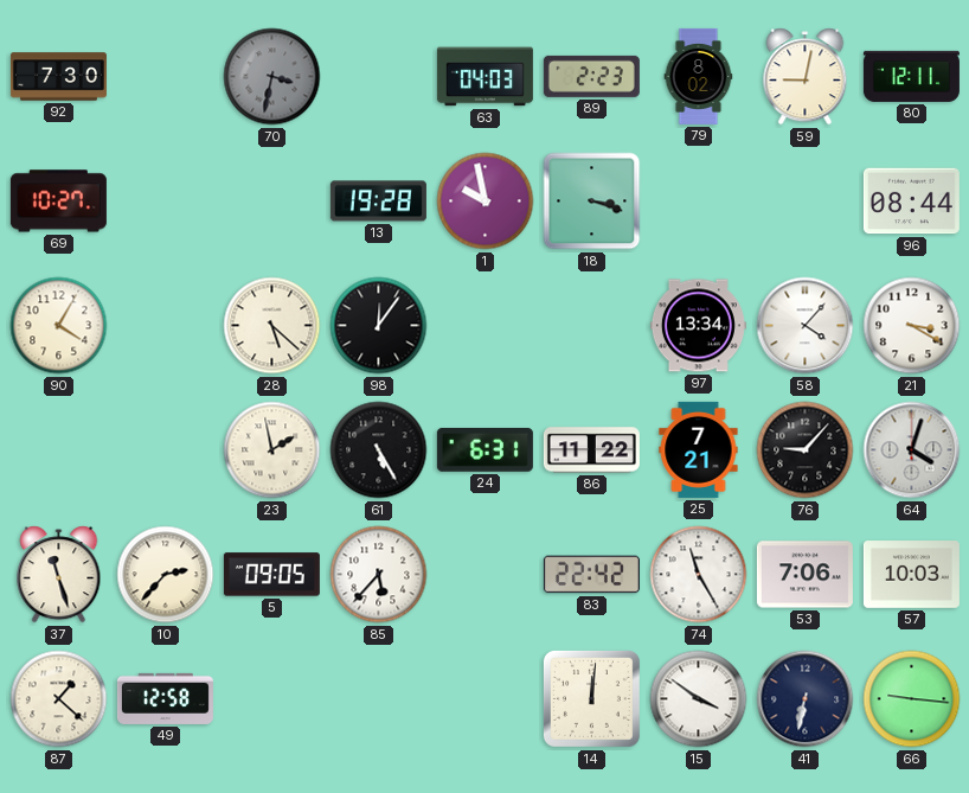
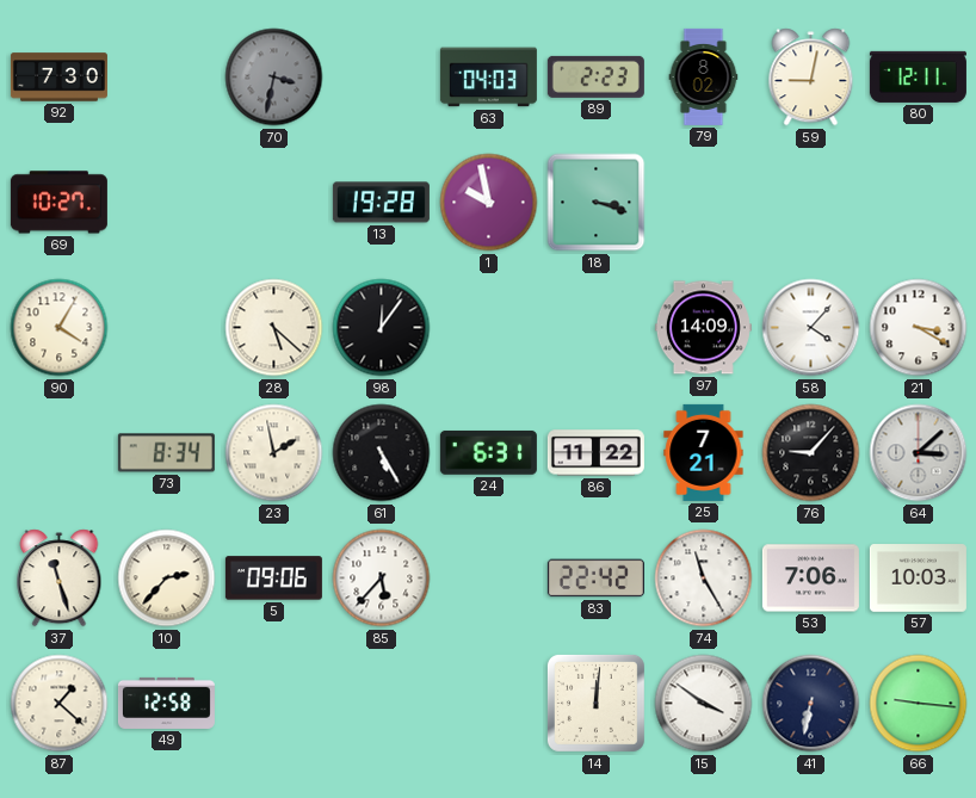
96: 08:44 -> none
97: 13:34 -> 14:09
73: none -> 8:34
64: 4:03 -> 3:08
5: 09:05 -> 09:06
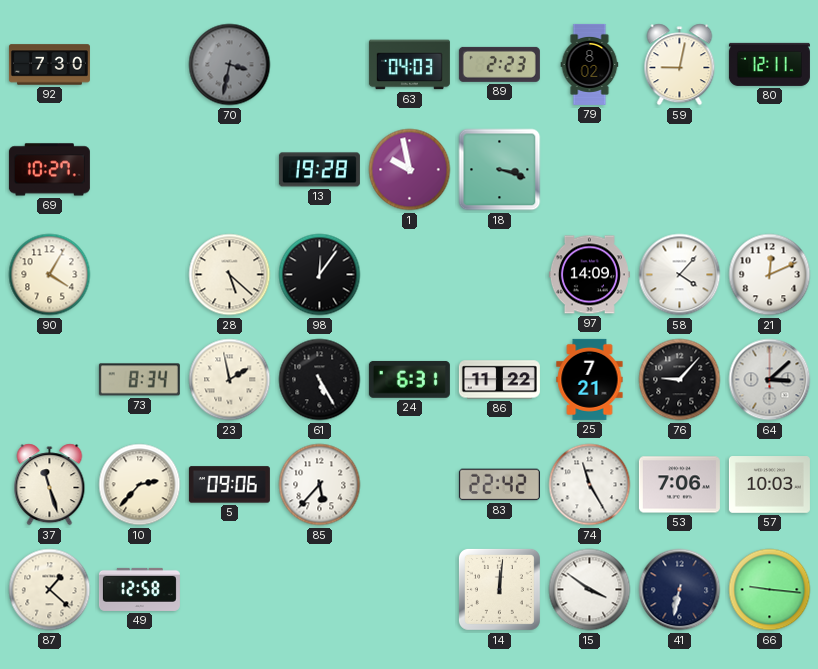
21: 3:20 -> 12:11
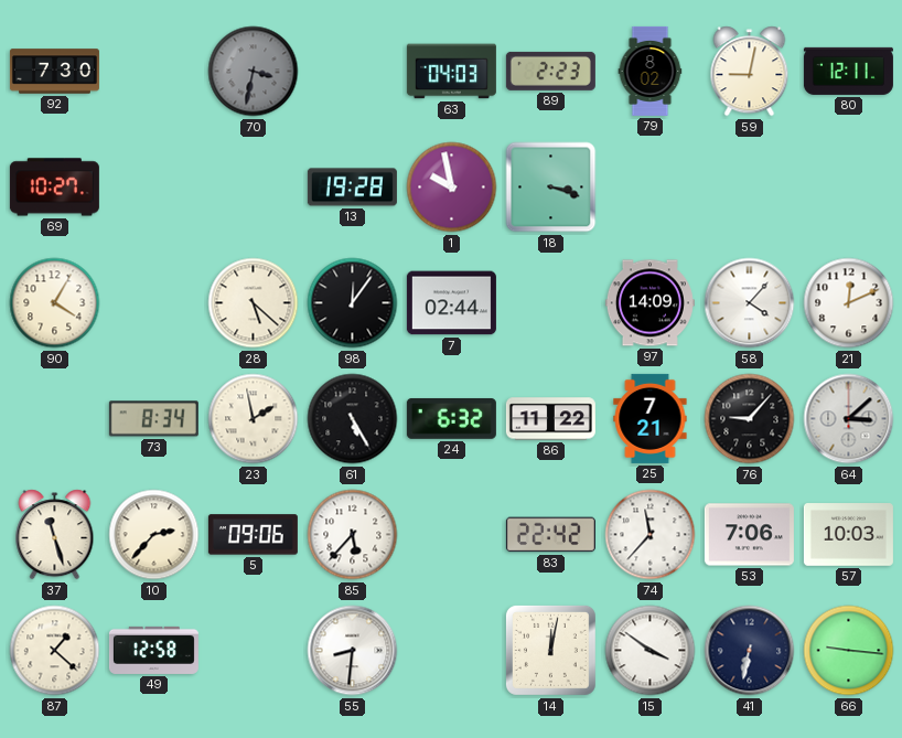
7: none -> 02:44
24: 6:31 -> 6:32
74: 11:25 -> 11:37
55: none -> 8:31
14: 12:01 -> 12:02
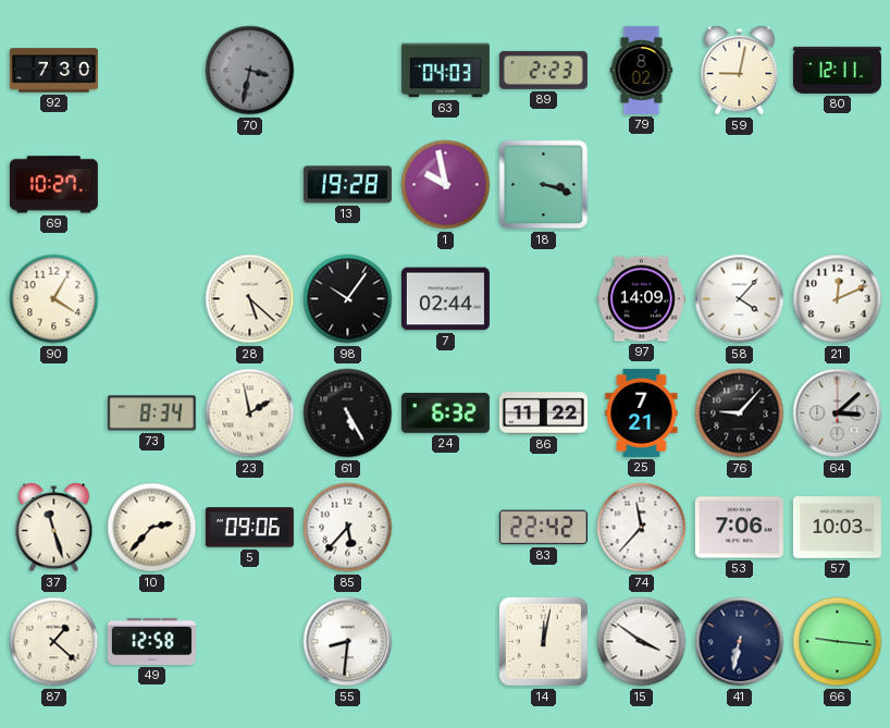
98: 12:06 -> 10:06
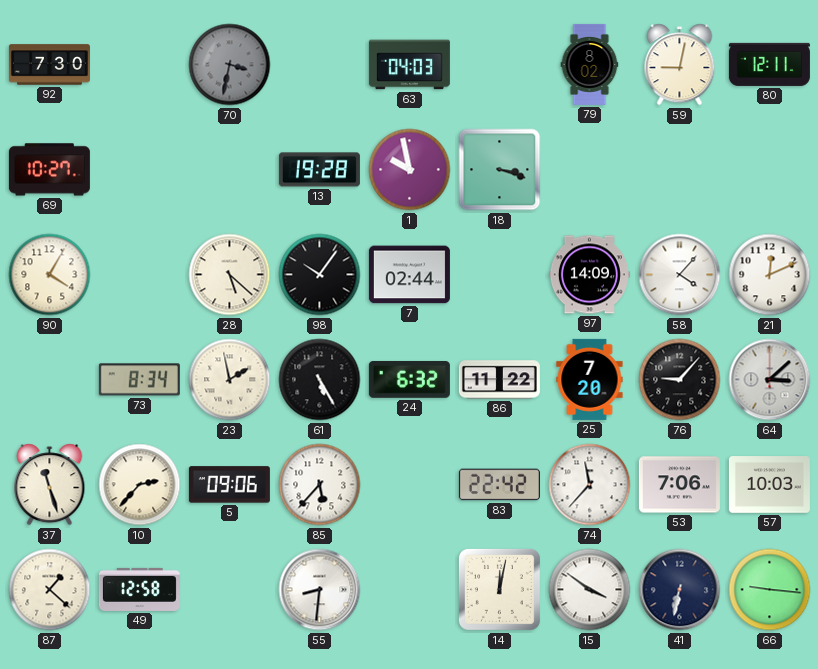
89: 2:23 -> none
25: 7:21 -> 7:20
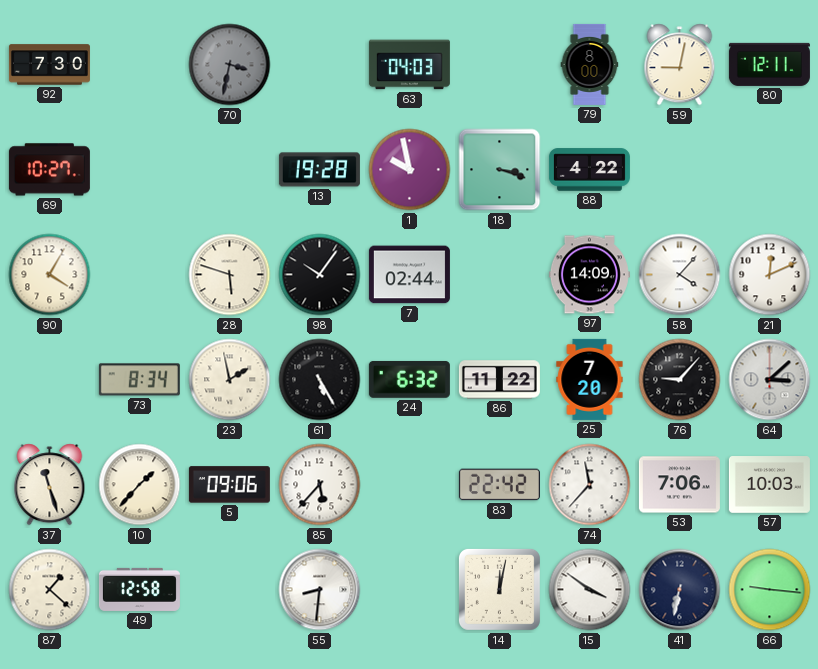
79: 8:02 -> 8:00
88: none -> 4:22
28: 5:22 -> 5:48
10: 2:37 -> 1:37
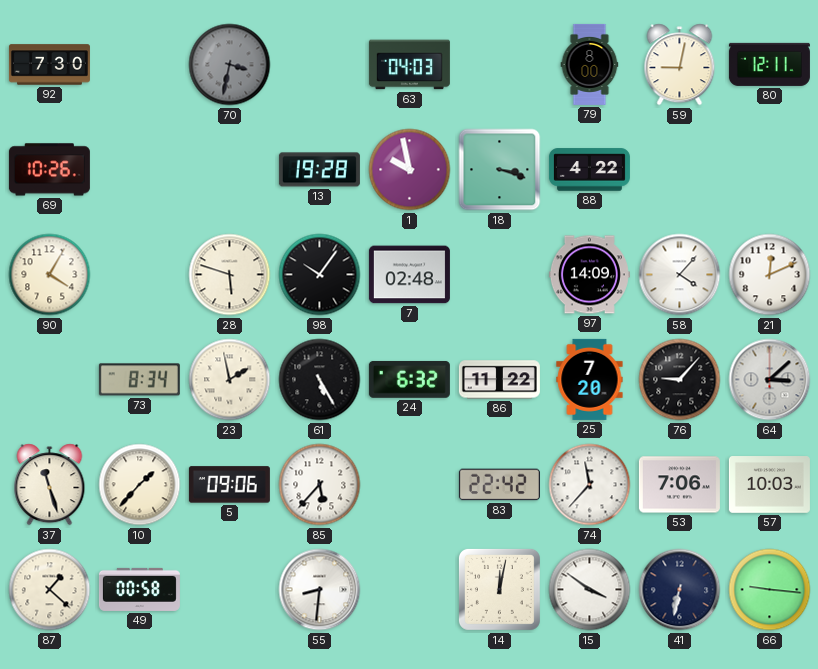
69: 10:27 -> 10:26
7: 02:44 -> 02:48
49: 12:58 -> 00:58
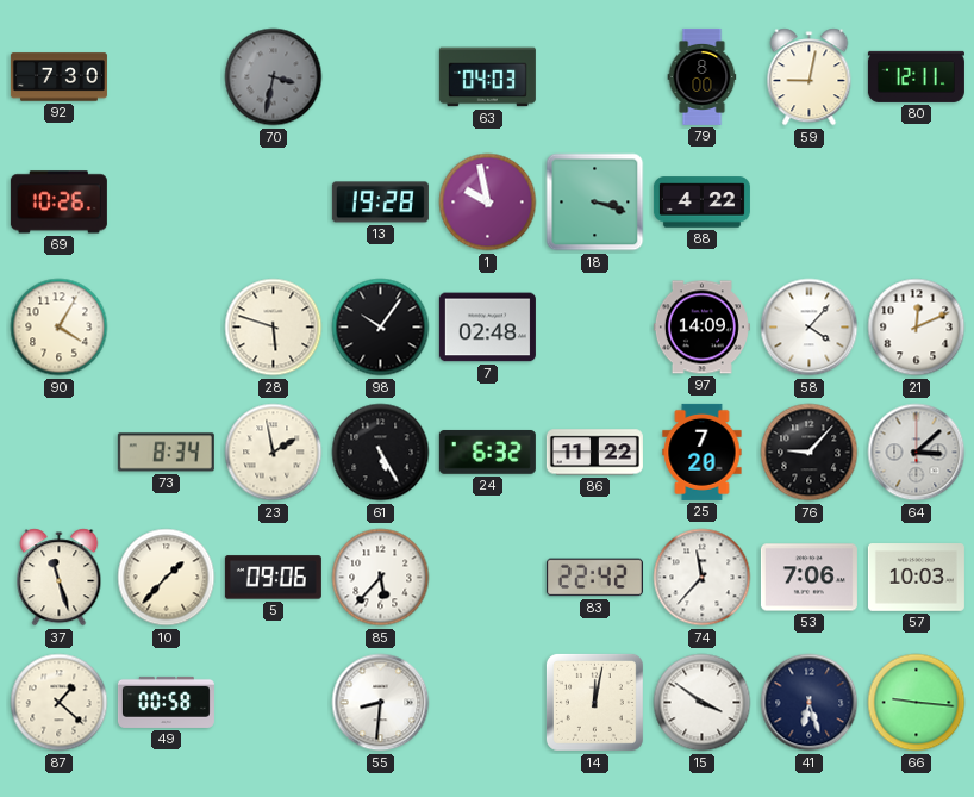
41: 6:32 -> 6:27
